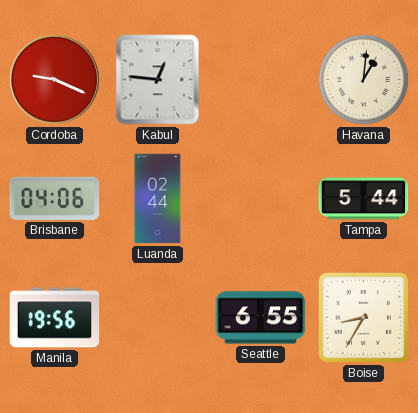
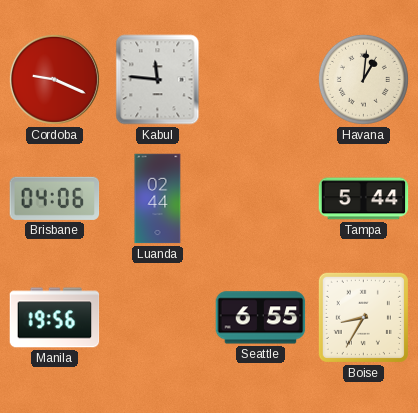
Kabul: 12:46 -> 11:46
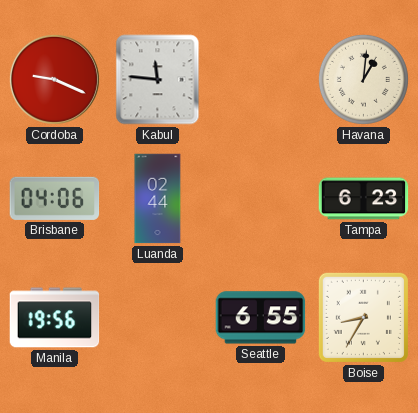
Tampa: 5:44 -> 6:23
